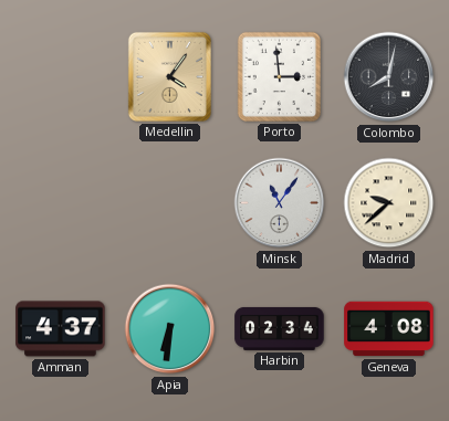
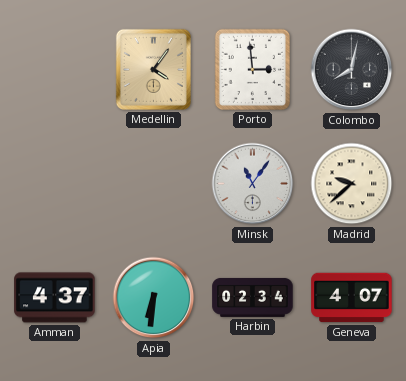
Geneva: 4:08 -> 4:07
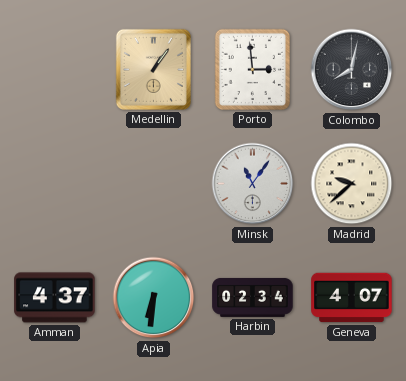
Medellin: 4:06 -> 1:06
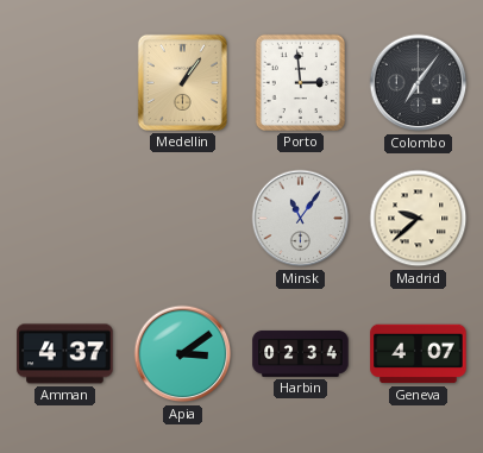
Colombo: 8:02 -> 7:06
Apia: 6:31 -> 3:09
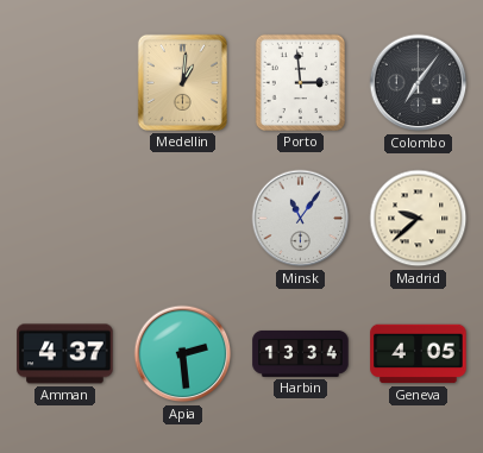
Medellin: 1:06 -> 1:01
Apia: 3:09 -> 2:29
Harbin: 02:34 -> 13:34
Geneva: 4:07 -> 4:05
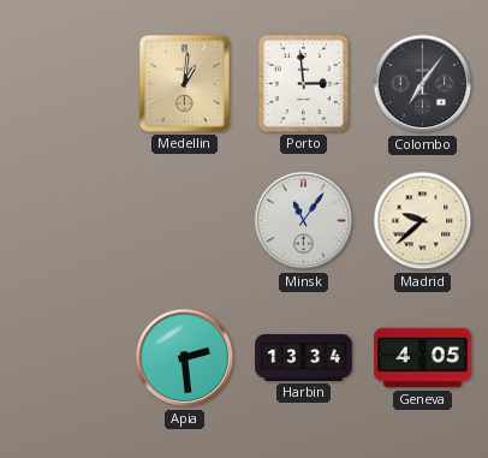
Amman: 4:37 -> none
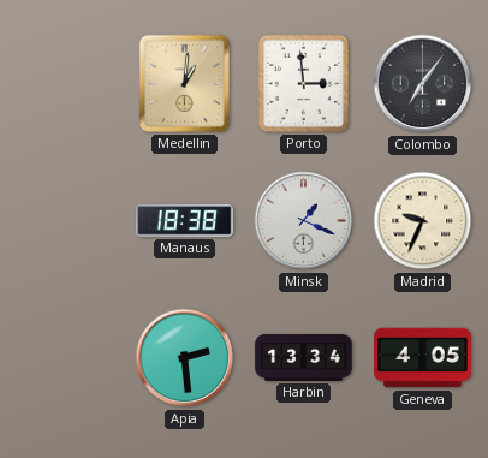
Manaus: none -> 18:38
Minsk: 11:06 -> 1:19
Madrid: 9:38 -> 9:34
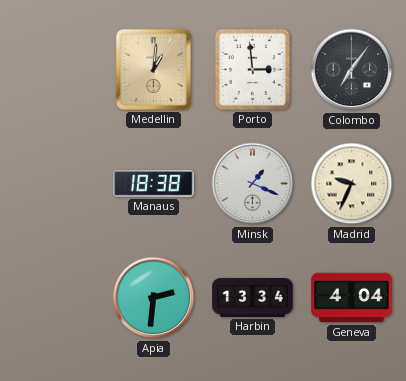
Apia: 2:29 -> 2:31
Geneva: 4:05 -> 4:04
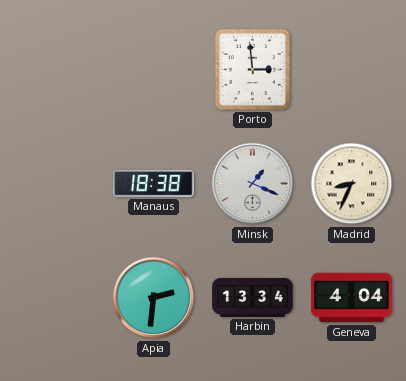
Medellin: 1:01 -> none
Colombo: 7:06 -> none
Madrid: 9:34 -> 8:34
